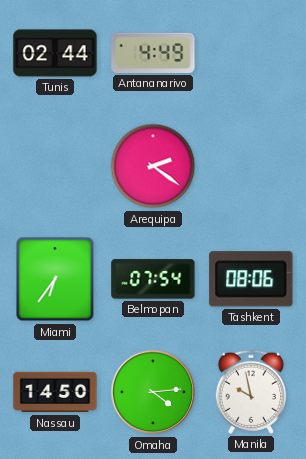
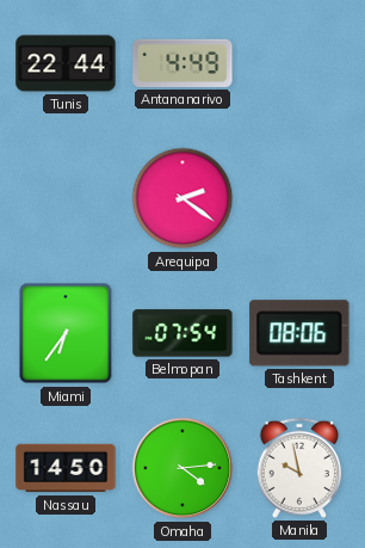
Tunis: 02:44 -> 22:44
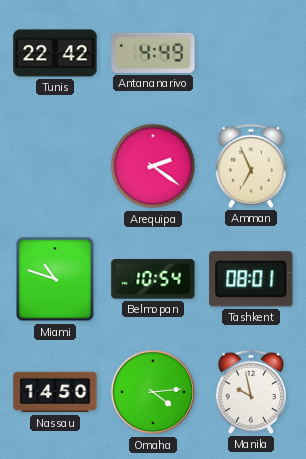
Tunis: 22:44 -> 22:42
Amman: none -> 6:56
Miami: 6:36 -> 10:48
Belmopan: 07:54 -> 10:54
Tashkent: 08:06 -> 08:01
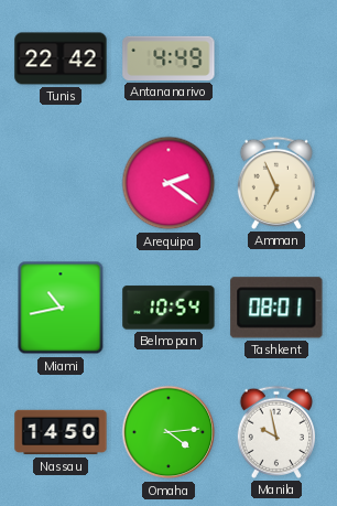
Miami: 10:48 -> 10:43
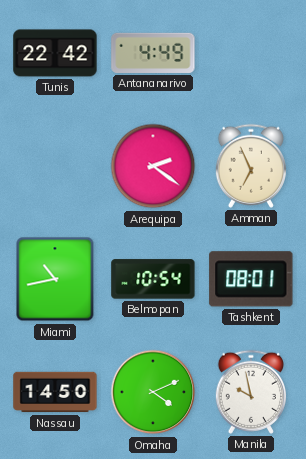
Omaha: 4:14 -> 4:11
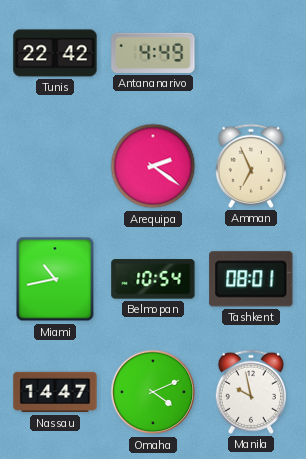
Nassau: 14:50 -> 14:47
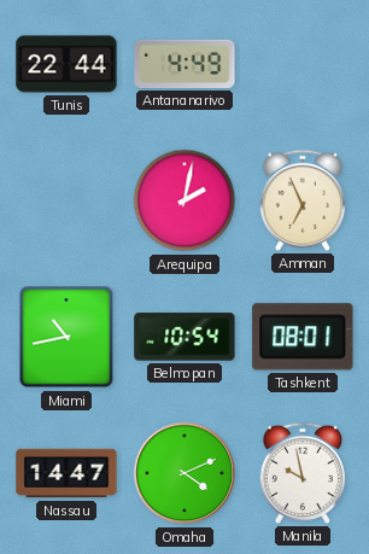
Tunis: 22:42 -> 22:44
Arequipa: 2:21 -> 2:02
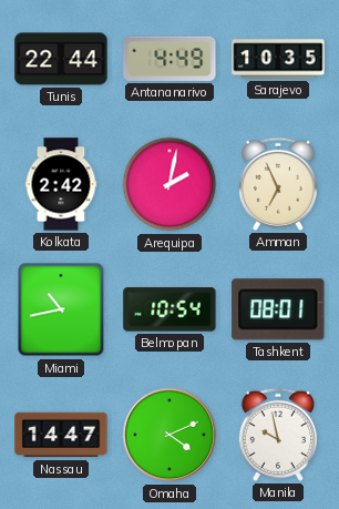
Sarajevo: none -> 10:35
Kolkata: none -> 2:42
